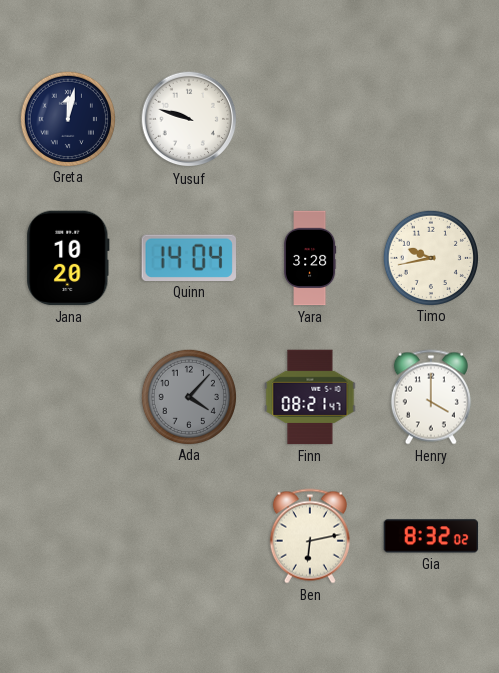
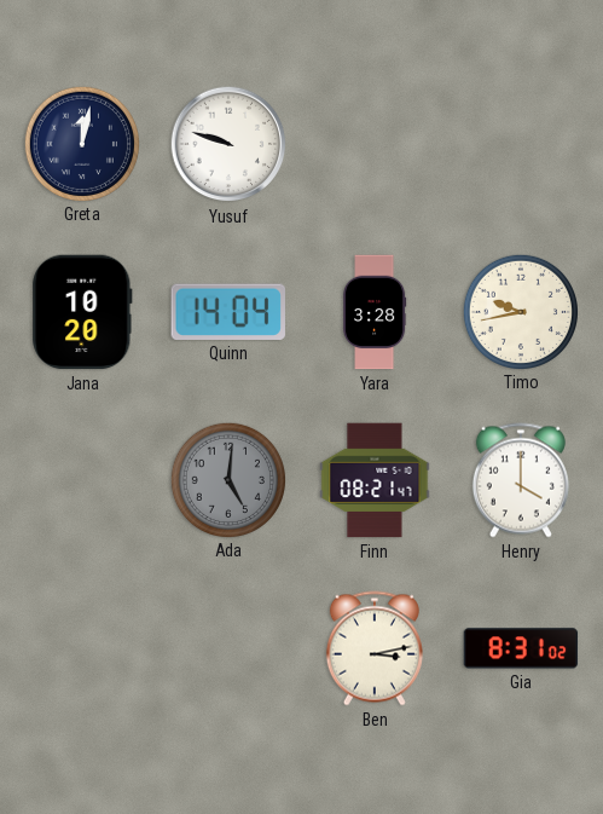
Ada: 4:07 -> 5:01
Ben: 6:13 -> 3:13
Gia: 8:32 -> 8:31
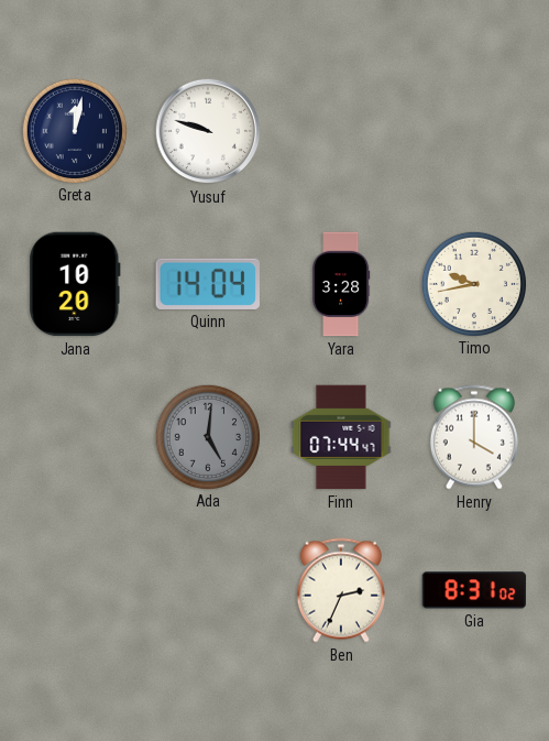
Finn: 08:21 -> 07:44
Ben: 3:13 -> 2:34
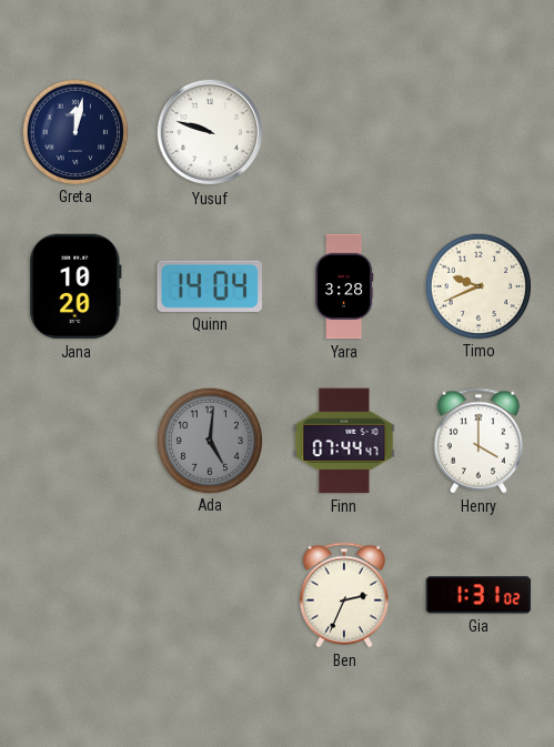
Timo: 9:43 -> 9:41
Gia: 8:31 -> 1:31
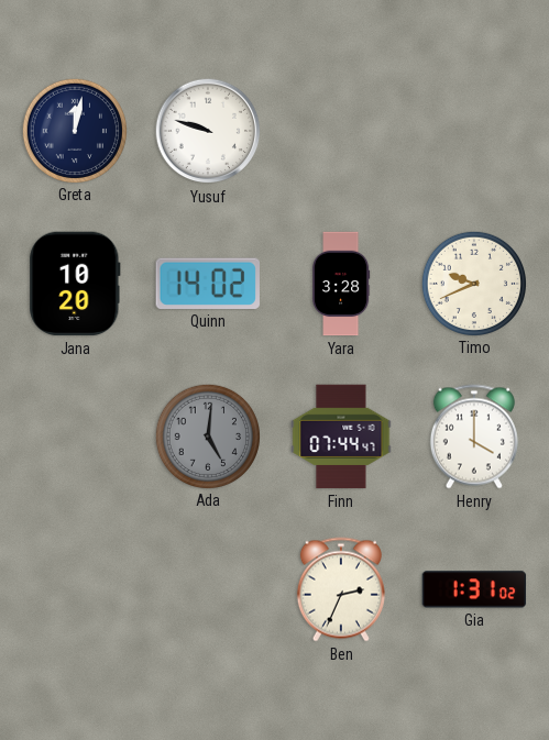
Quinn: 14:04 -> 14:02
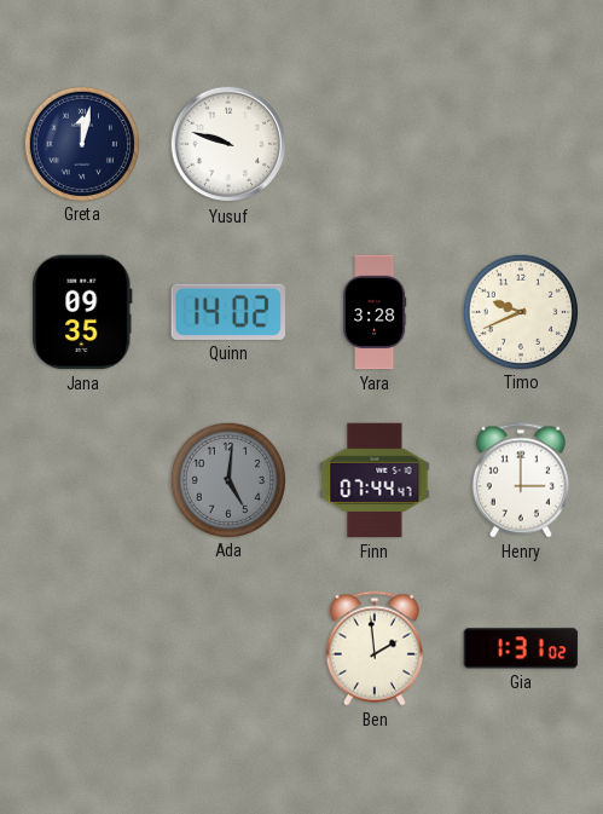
Jana: 10:20 -> 09:35
Henry: 4:00 -> 3:00
Ben: 2:34 -> 1:59
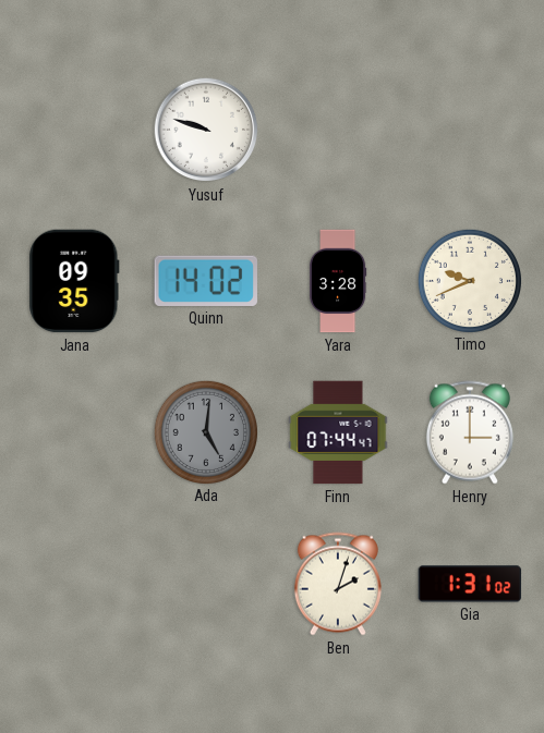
Greta: 12:02 -> none
Ben: 1:59 -> 2:03
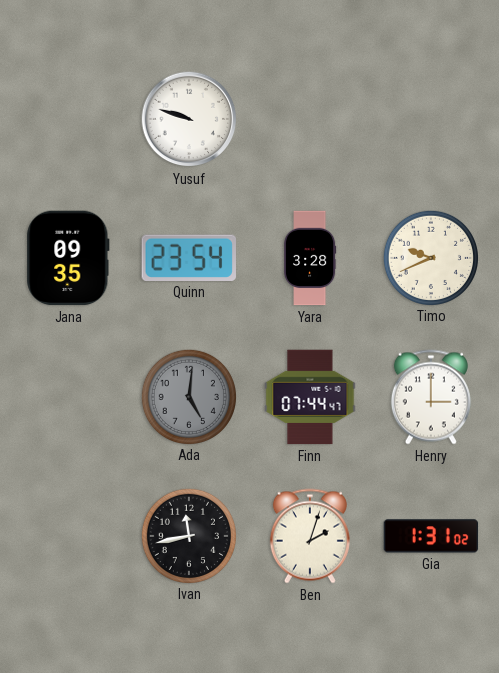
Quinn: 14:02 -> 23:54
Ivan: none -> 11:43
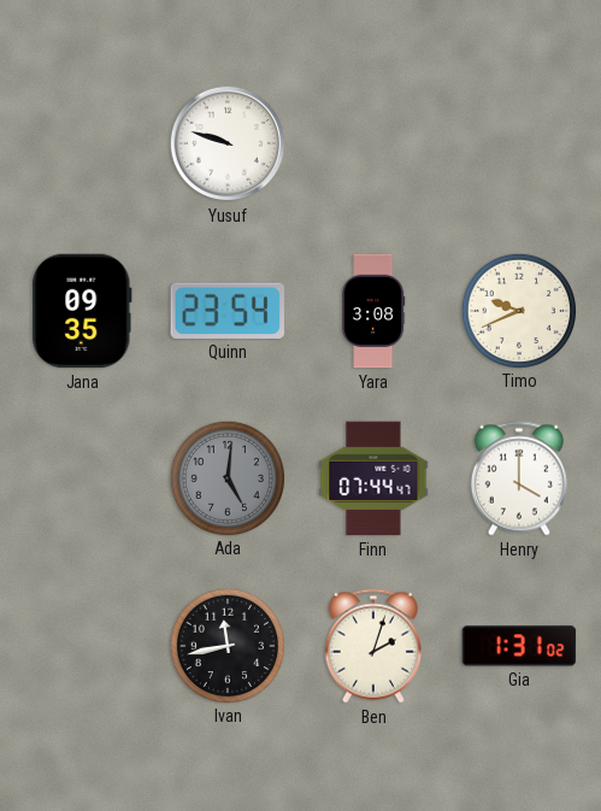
Yara: 3:28 -> 3:08
Henry: 3:00 -> 4:00
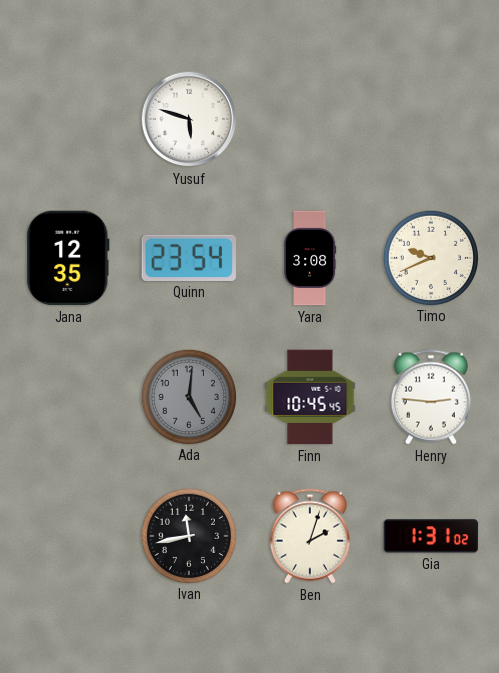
Yusuf: 9:48 -> 5:48
Jana: 09:35 -> 12:35
Finn: 07:44 -> 10:45
Henry: 4:00 -> 2:46
